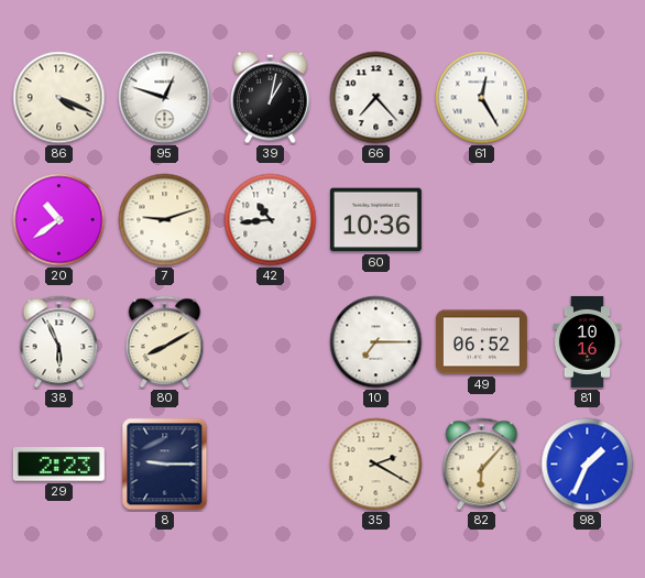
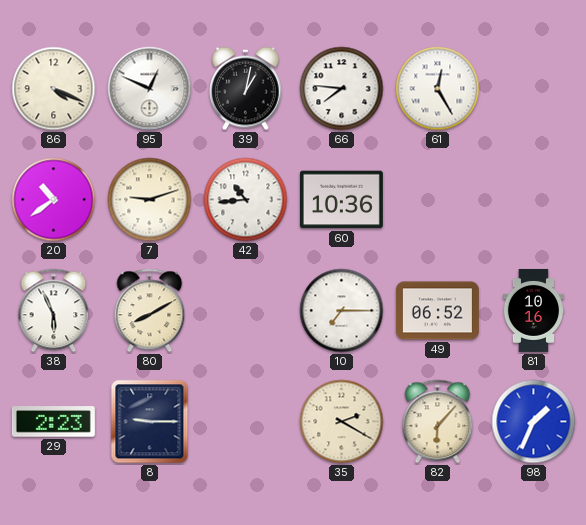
95: 12:48 -> 12:49
66: 7:23 -> 7:46
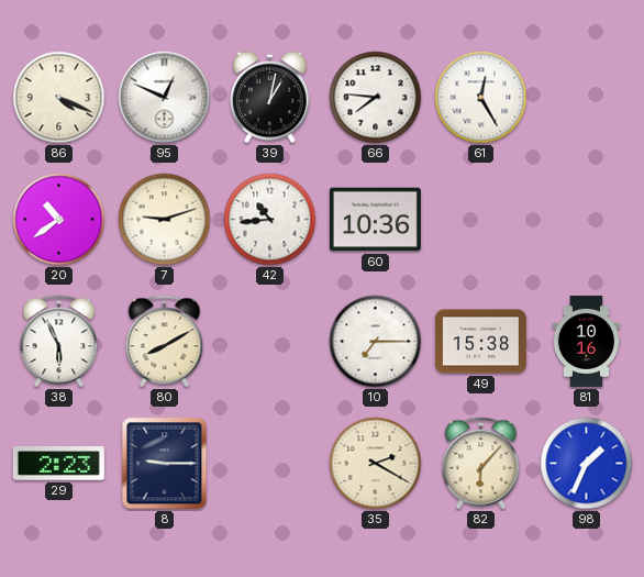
49: 06:52 -> 15:38
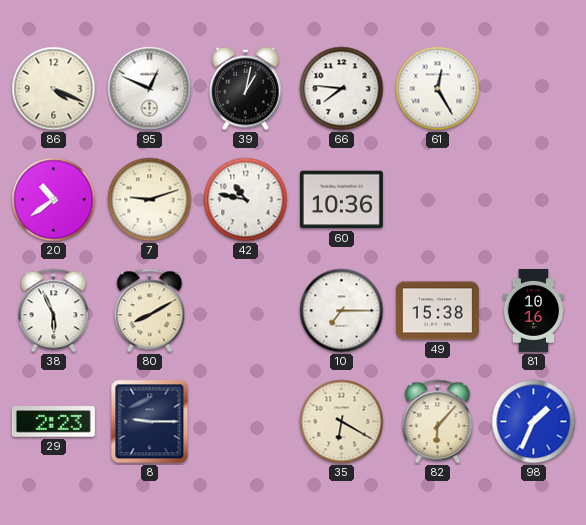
42: 10:44 -> 10:47
35: 2:20 -> 6:20
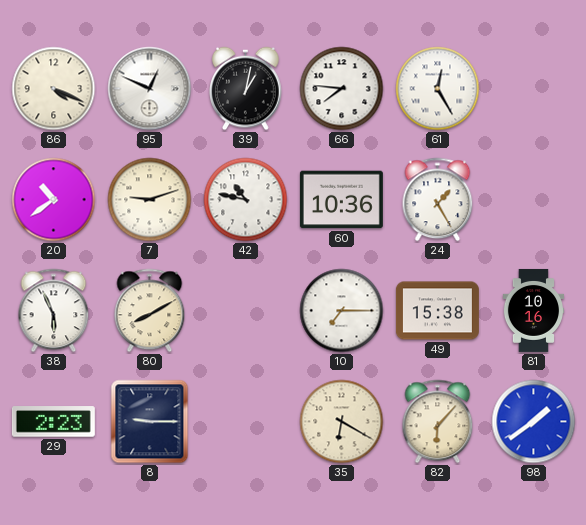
24: none -> 1:25
98: 1:34 -> 1:39
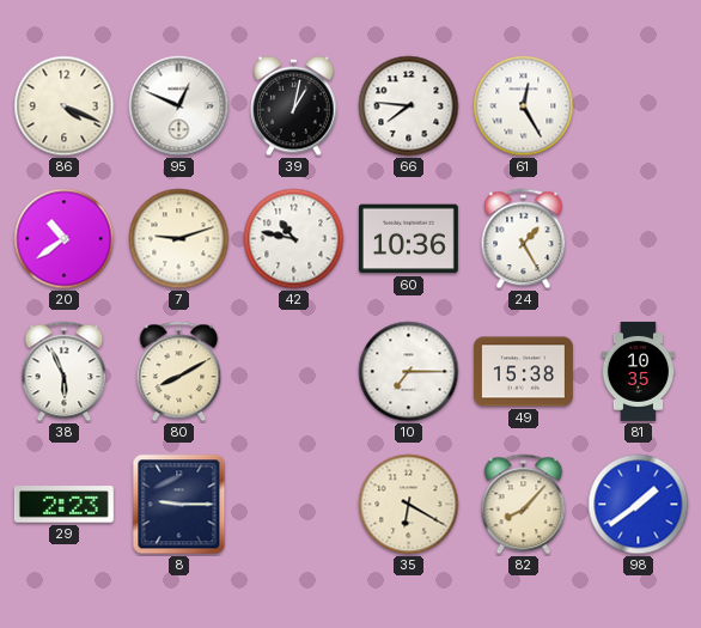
81: 10:16 -> 10:35
82: 6:07 -> 8:07
